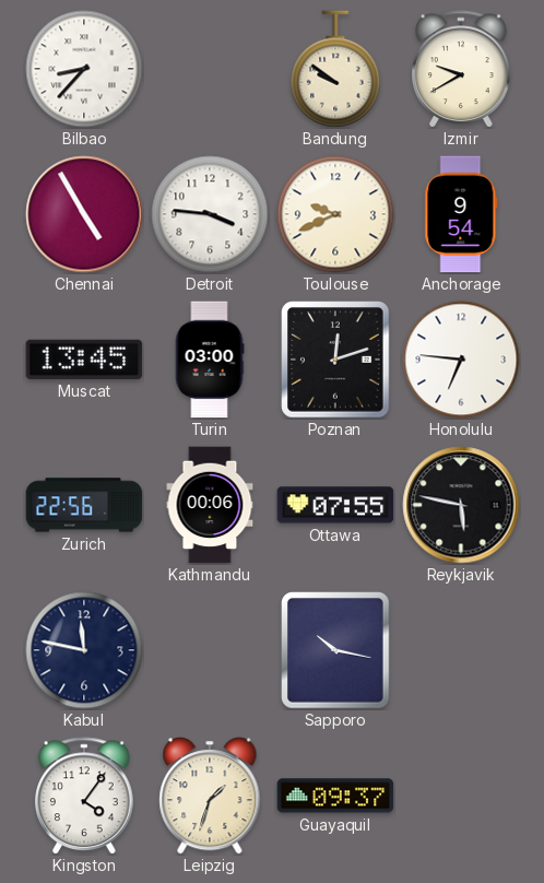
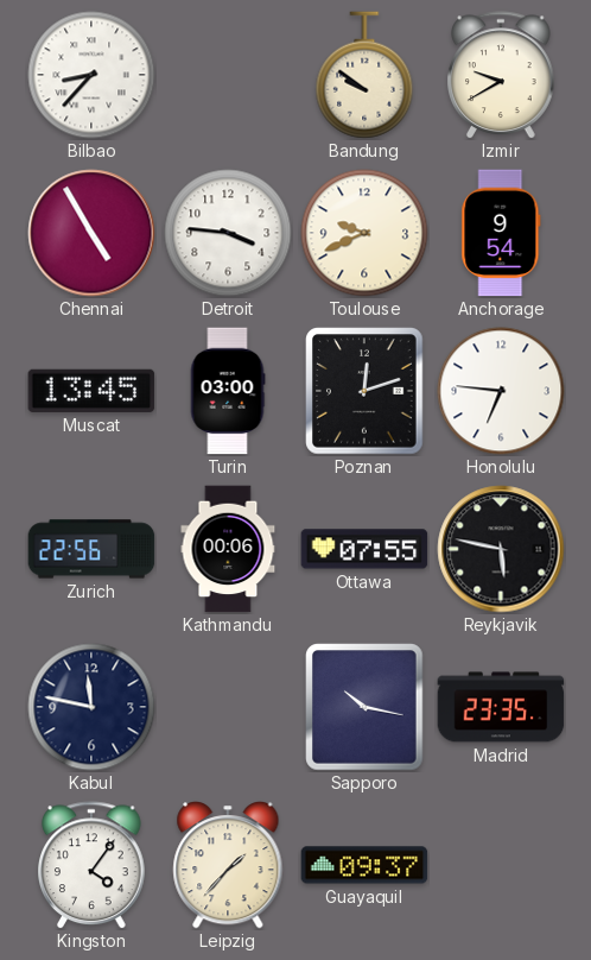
Madrid: none -> 23:35
Leipzig: 1:33 -> 1:37
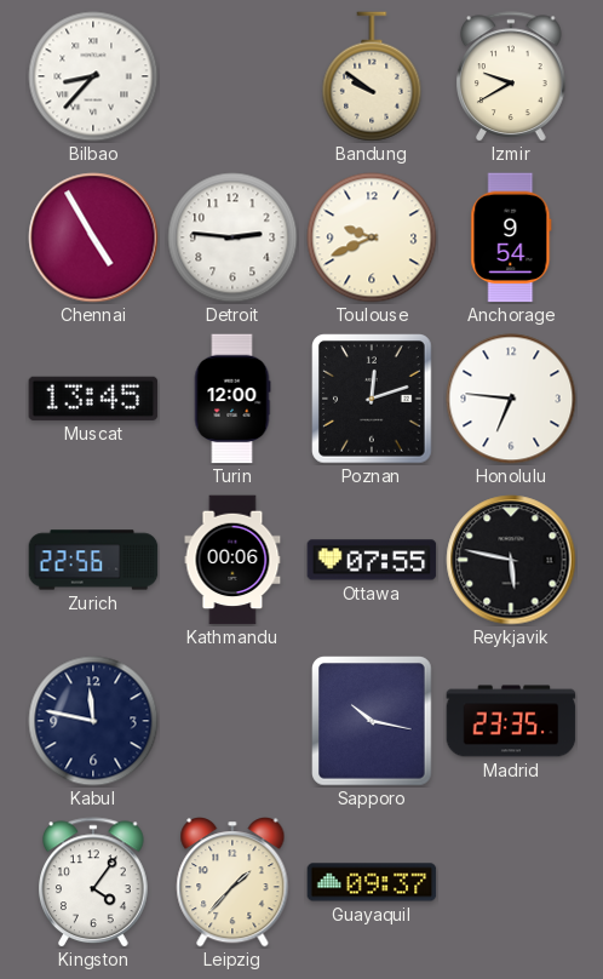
Detroit: 3:46 -> 2:46
Turin: 03:00 -> 12:00
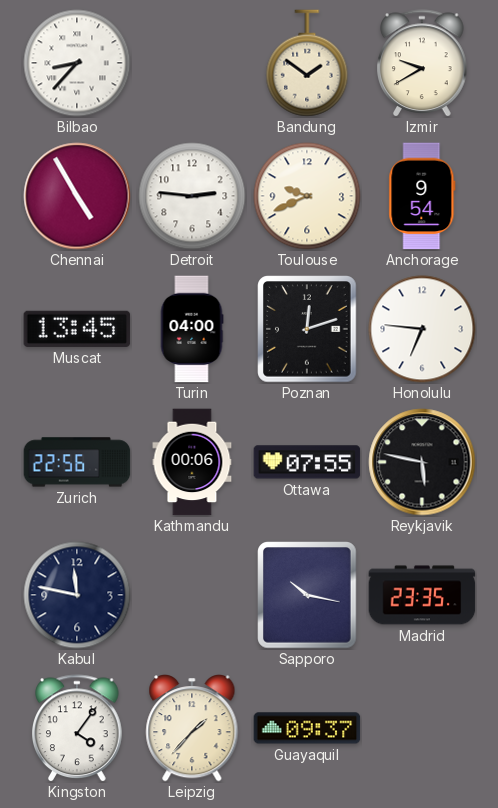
Bandung: 9:51 -> 1:51
Turin: 12:00 -> 04:00
